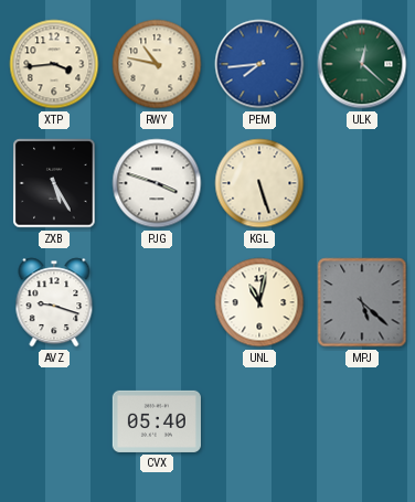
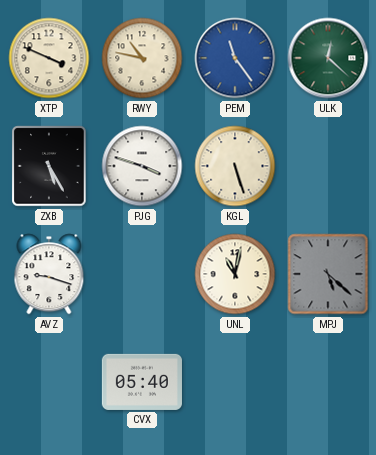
XTP: 3:44 -> 3:49
PEM: 7:44 -> 11:24
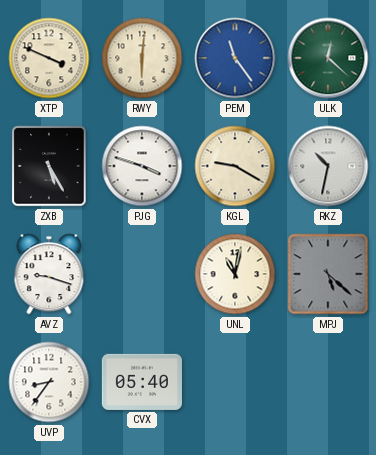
RWY: 10:47 -> 6:01
KGL: 5:27 -> 9:20
RKZ: none -> 10:32
UVP: none -> 8:36
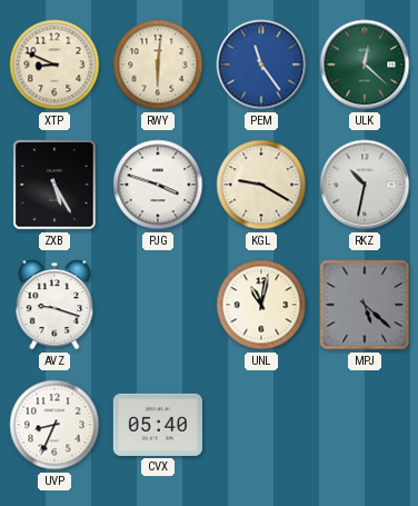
XTP: 3:49 -> 8:49
UVP: 8:36 -> 8:34
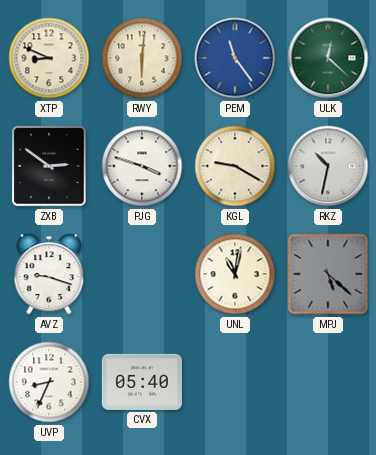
ZXB: 5:25 -> 2:51
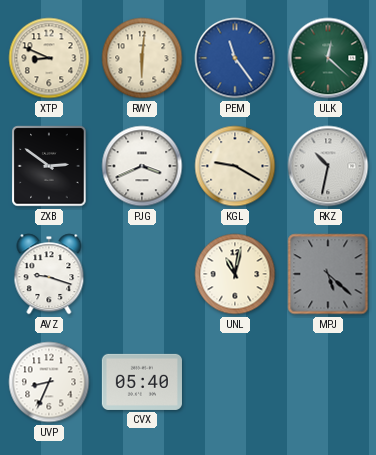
PJG: 3:48 -> 3:41
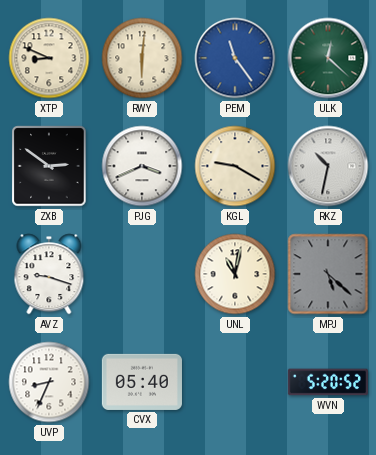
WVN: none -> 5:20
